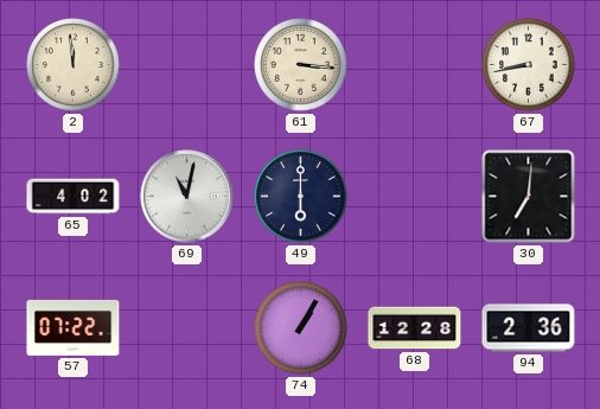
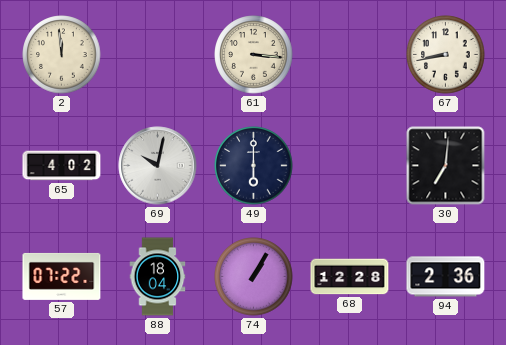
69: 11:02 -> 10:02
88: none -> 18:04
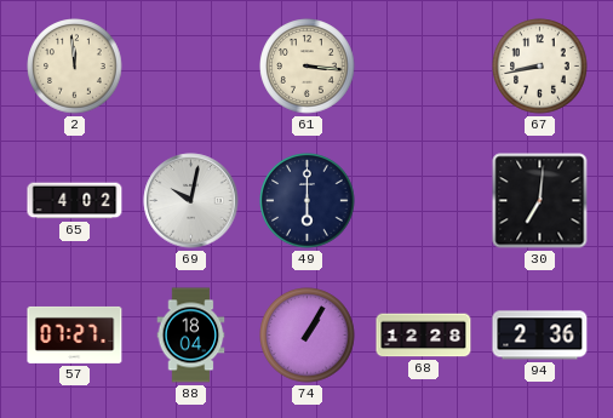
57: 07:22 -> 07:27
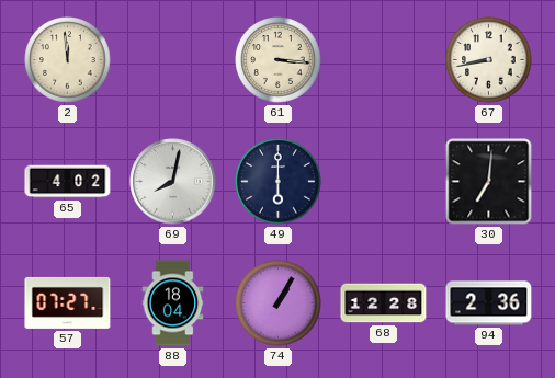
69: 10:02 -> 8:02
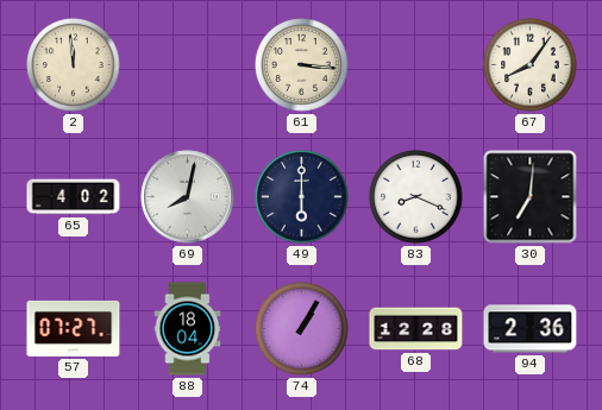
67: 8:43 -> 8:06
83: none -> 8:19
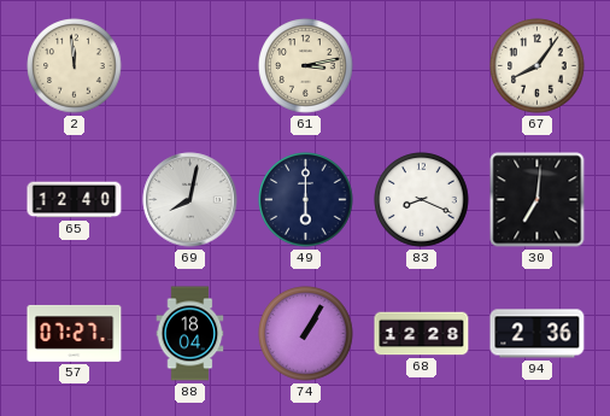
61: 3:16 -> 3:13
65: 4:02 -> 12:40
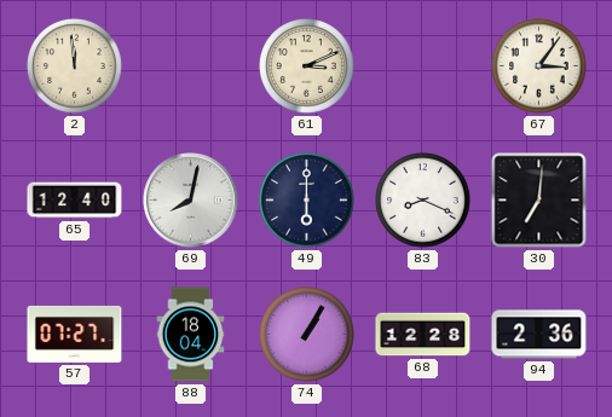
61: 3:13 -> 3:11
67: 8:06 -> 3:06
